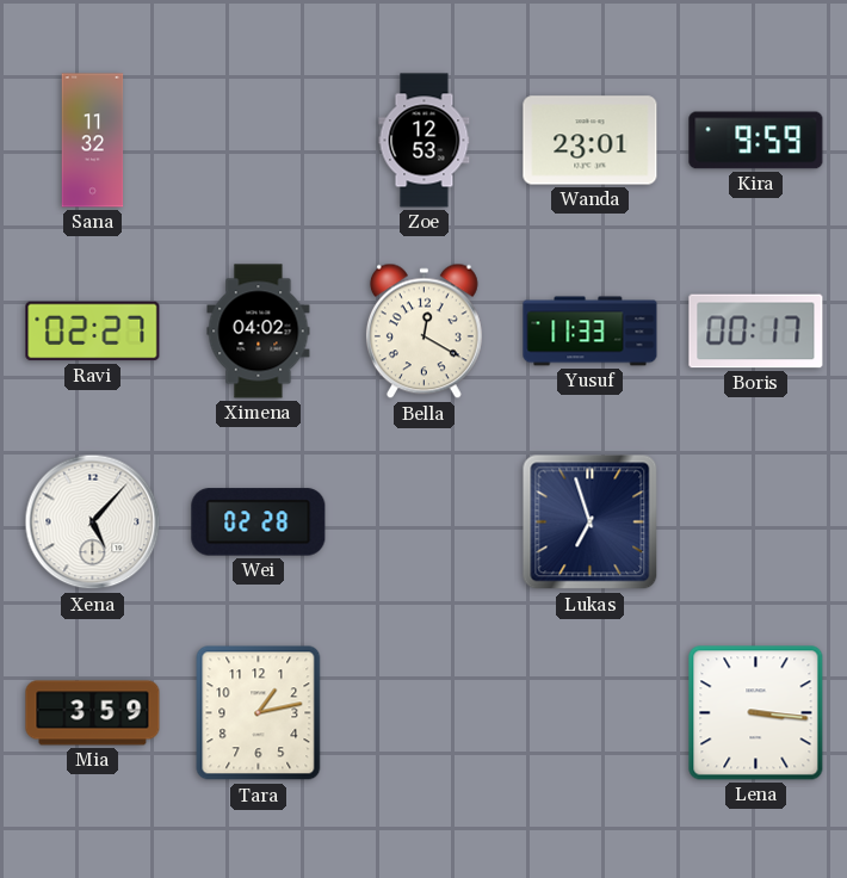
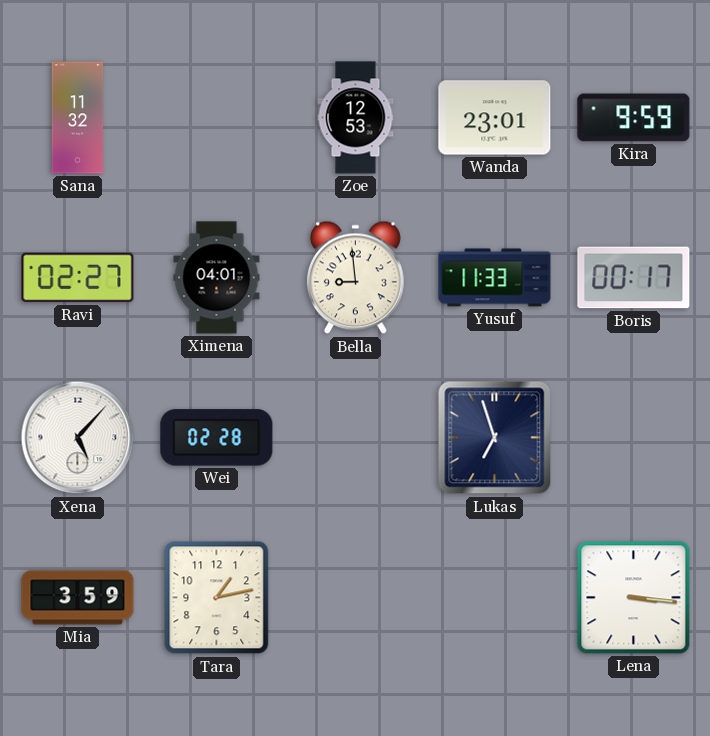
Ximena: 04:02 -> 04:01
Bella: 12:20 -> 8:59
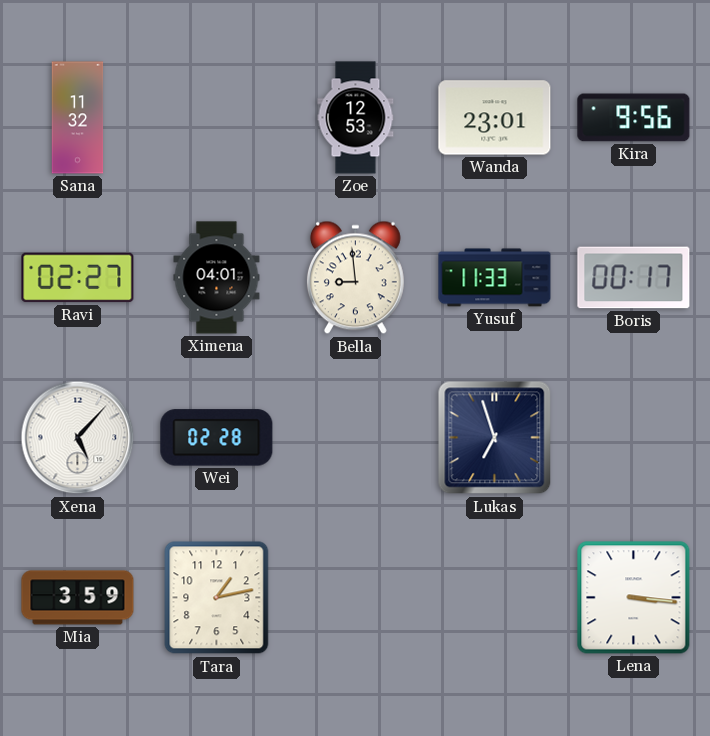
Kira: 9:59 -> 9:56
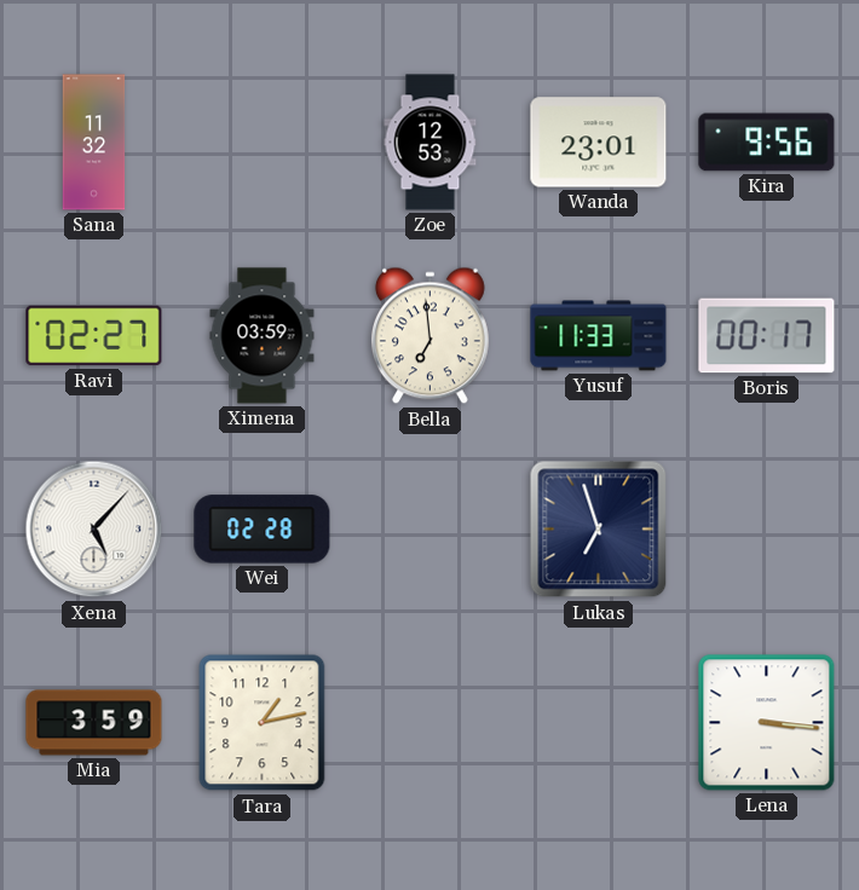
Ximena: 04:01 -> 03:59
Bella: 8:59 -> 6:59
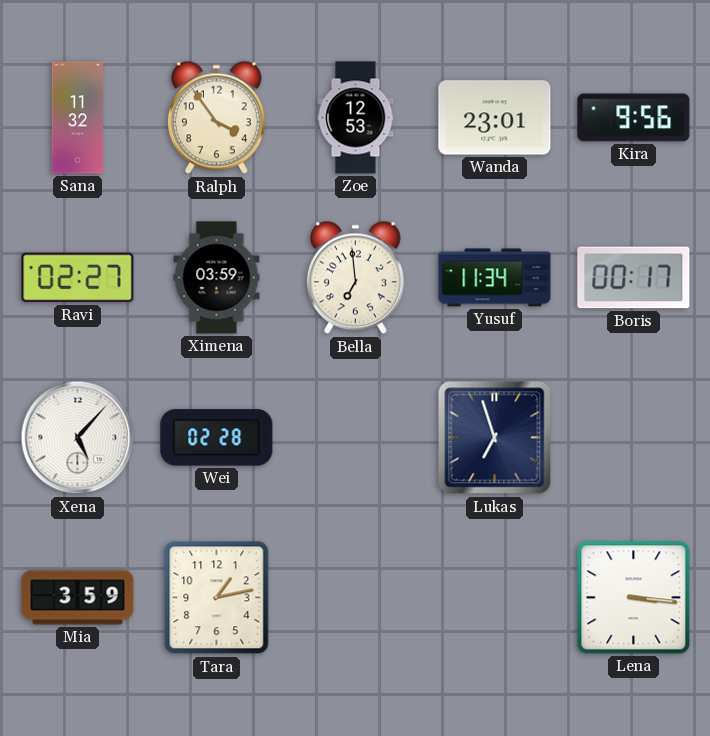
Ralph: none -> 3:54
Yusuf: 11:33 -> 11:34
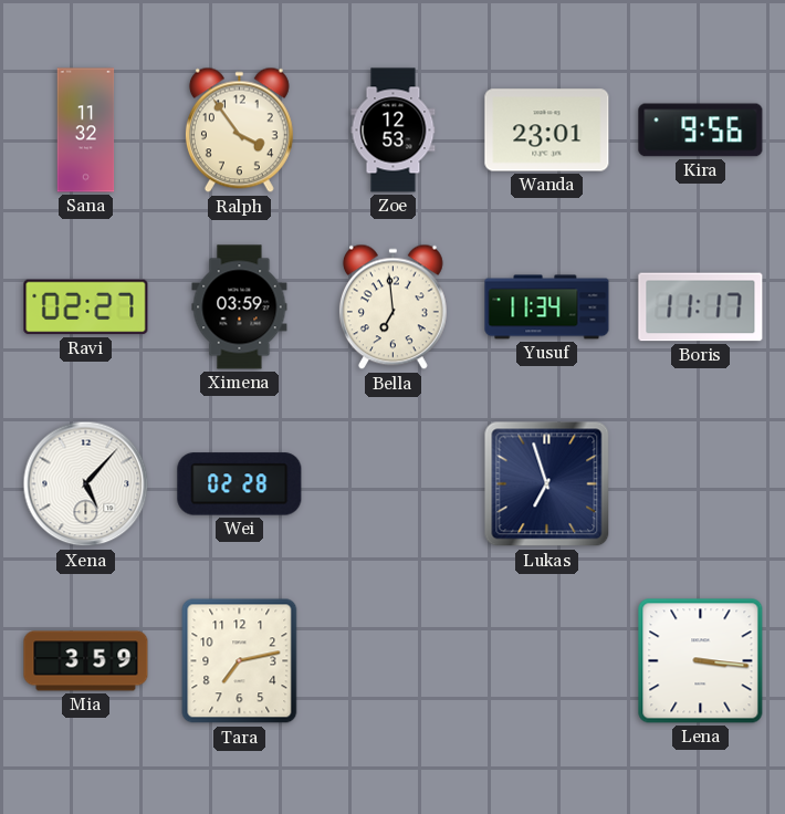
Boris: 00:17 -> 11:17
Tara: 1:13 -> 7:13
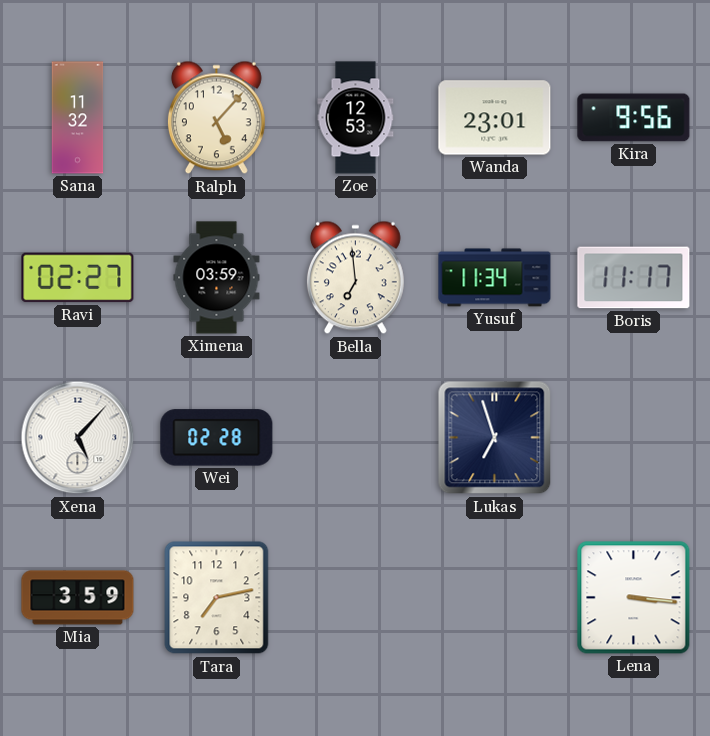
Ralph: 3:54 -> 5:07
